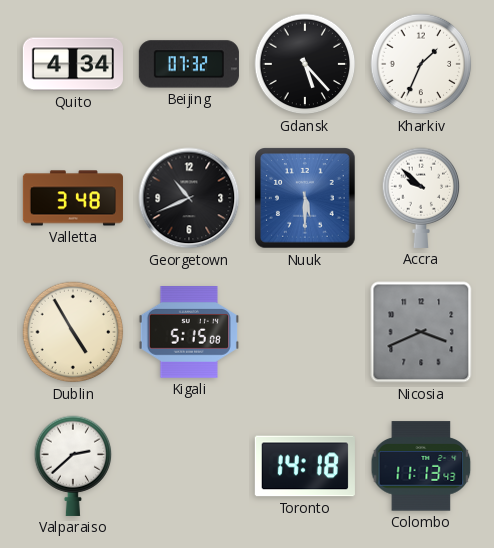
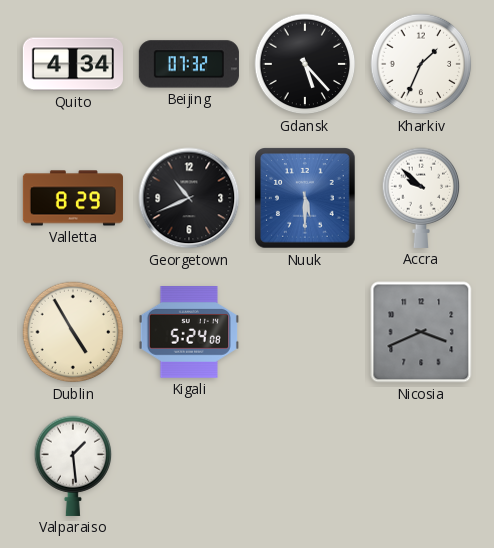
Valletta: 3:48 -> 8:29
Kigali: 5:15 -> 5:24
Valparaiso: 2:38 -> 1:29
Toronto: 14:18 -> none
Colombo: 11:13 -> none
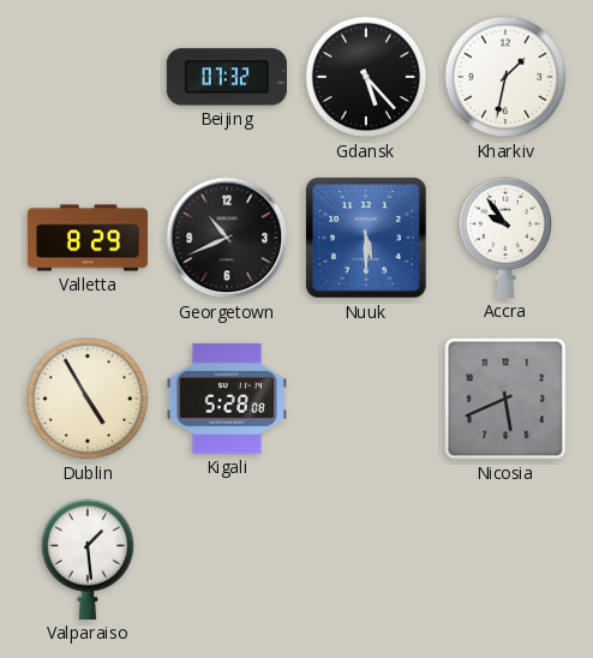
Quito: 4:34 -> none
Kharkiv: 1:34 -> 1:32
Accra: 9:52 -> 9:54
Kigali: 5:24 -> 5:28
Nicosia: 3:41 -> 5:41
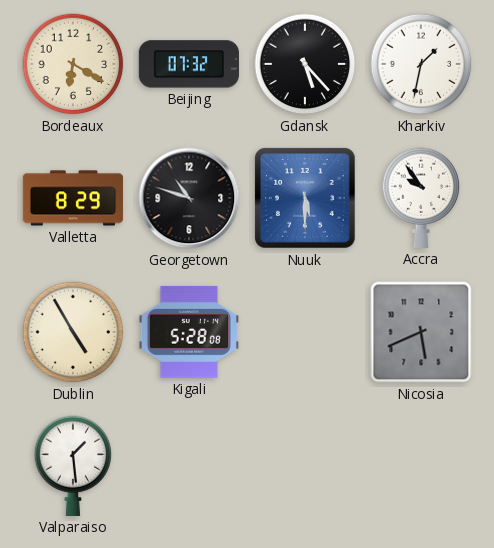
Bordeaux: none -> 6:20
Georgetown: 10:41 -> 10:48
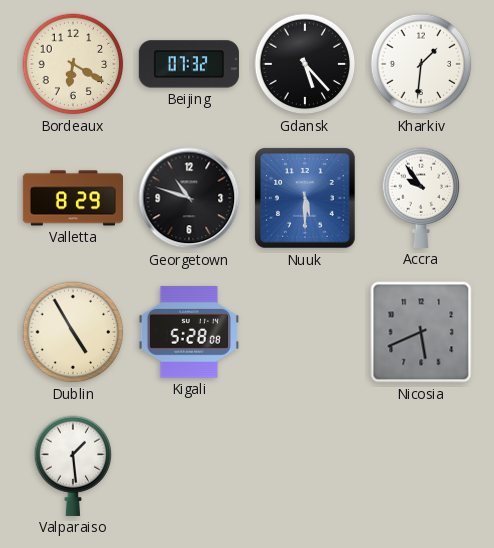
Kharkiv: 1:32 -> 1:31
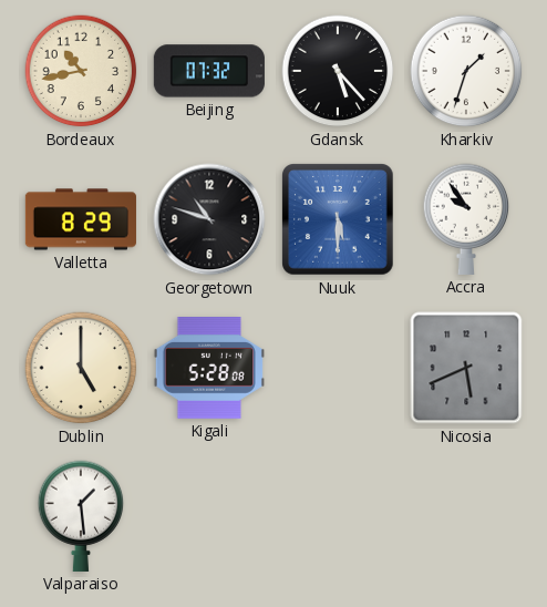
Bordeaux: 6:20 -> 10:43
Kharkiv: 1:31 -> 1:33
Dublin: 4:55 -> 5:00
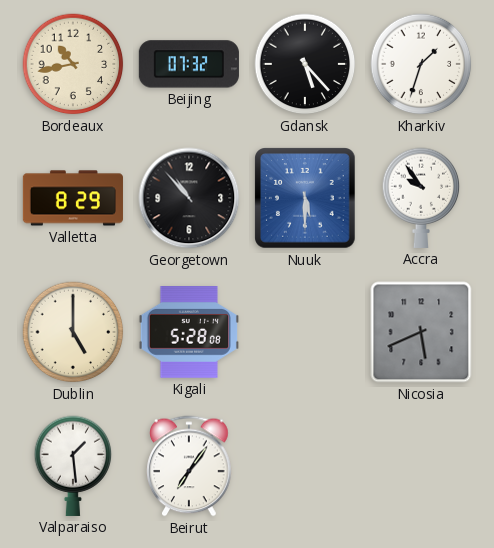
Georgetown: 10:48 -> 10:53
Beirut: none -> 7:06
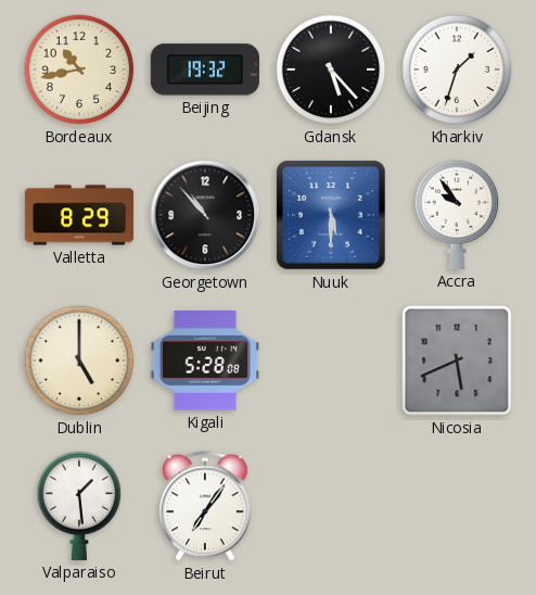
Beijing: 07:32 -> 19:32
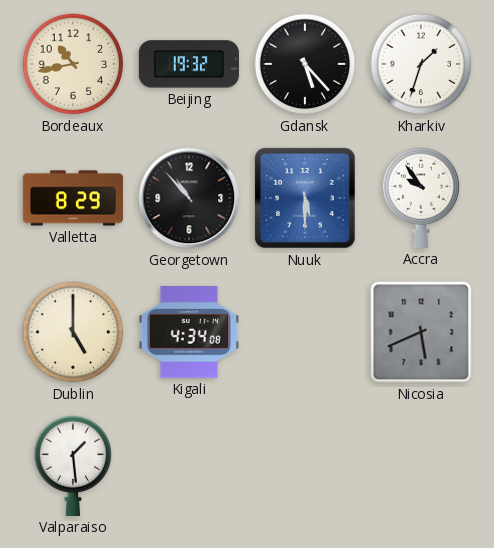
Kigali: 5:28 -> 4:34
Beirut: 7:06 -> none
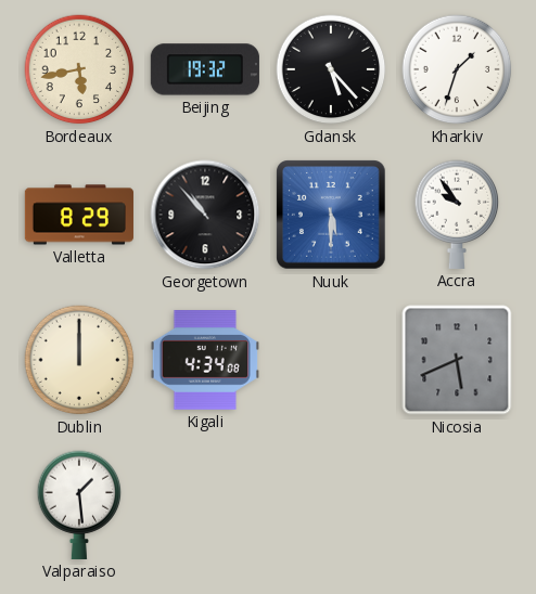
Bordeaux: 10:43 -> 5:43
Dublin: 5:00 -> 12:00
